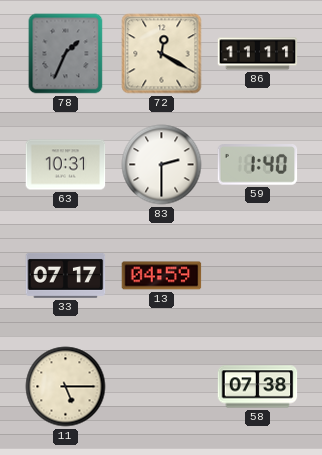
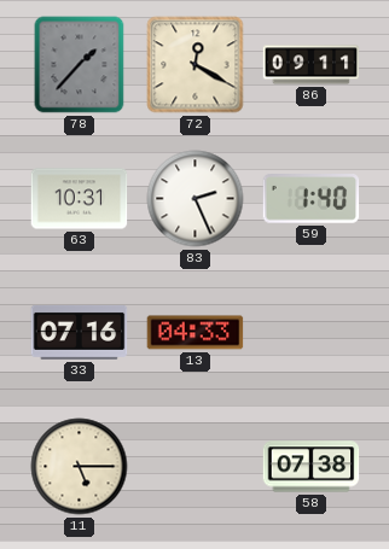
78: 1:34 -> 1:37
86: 11:11 -> 09:11
83: 2:30 -> 2:26
33: 07:17 -> 07:16
13: 04:59 -> 04:33
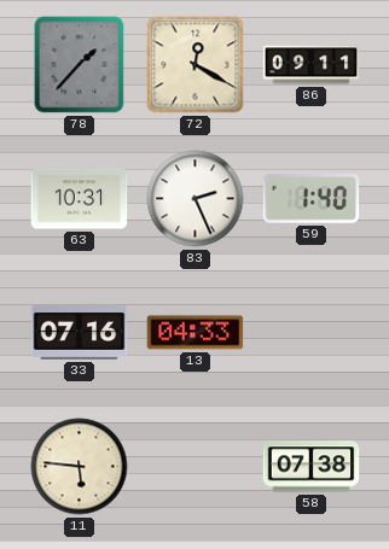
11: 5:15 -> 5:46
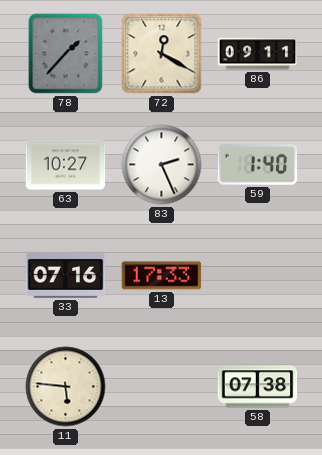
63: 10:31 -> 10:27
13: 04:33 -> 17:33
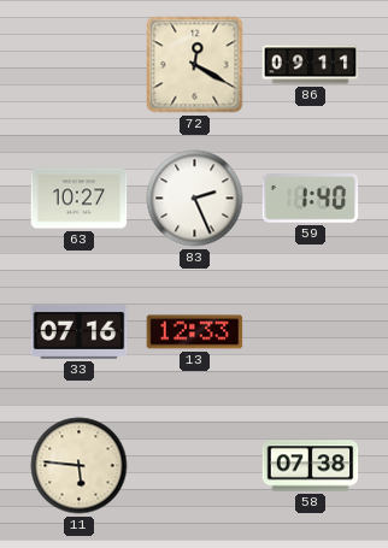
78: 1:37 -> none
13: 17:33 -> 12:33
